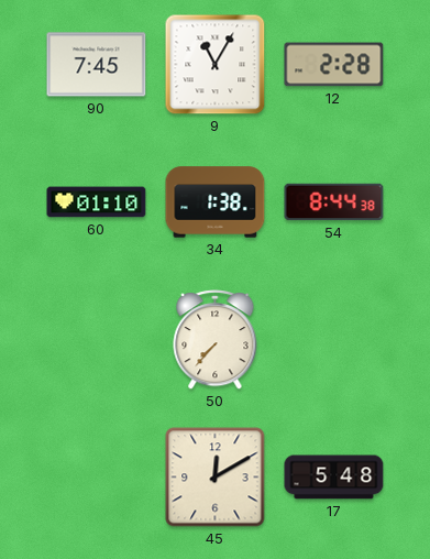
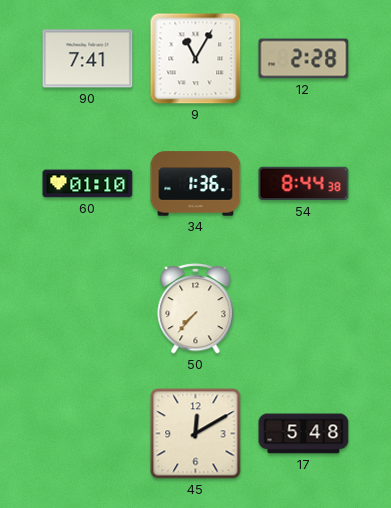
90: 7:45 -> 7:41
34: 1:38 -> 1:36
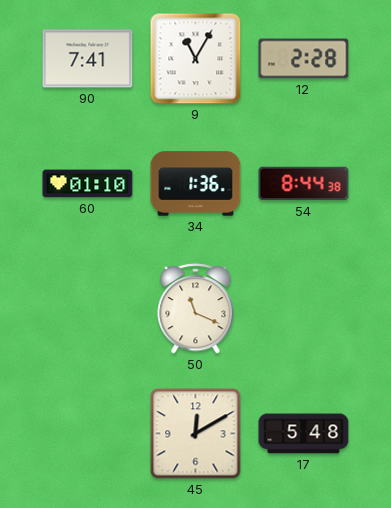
50: 7:37 -> 11:19
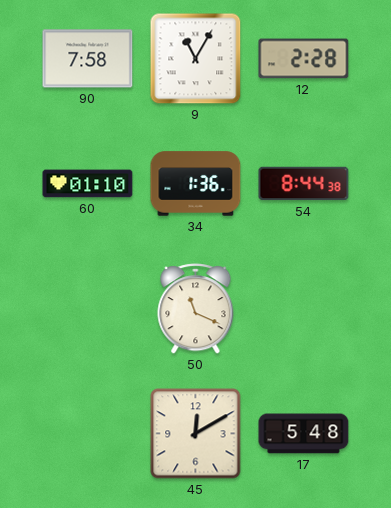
90: 7:41 -> 7:58
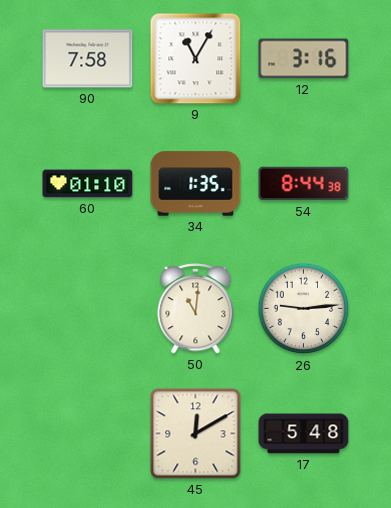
12: 2:28 -> 3:16
34: 1:36 -> 1:35
50: 11:19 -> 11:01
26: none -> 9:14
